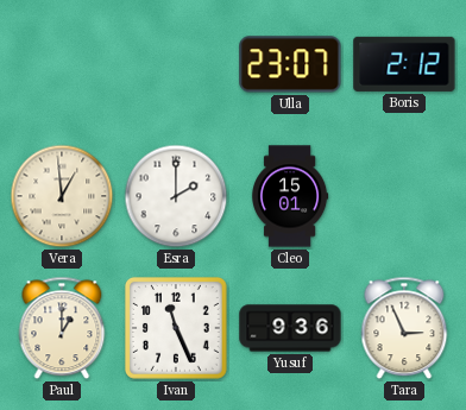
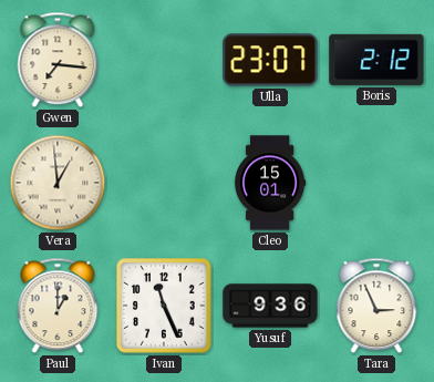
Gwen: none -> 7:16
Esra: 2:00 -> none
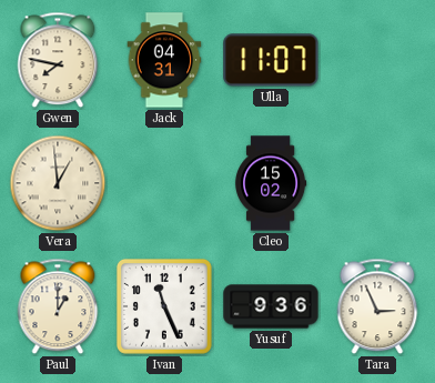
Gwen: 7:16 -> 7:47
Jack: none -> 04:31
Ulla: 23:07 -> 11:07
Boris: 2:12 -> none
Cleo: 15:01 -> 15:02
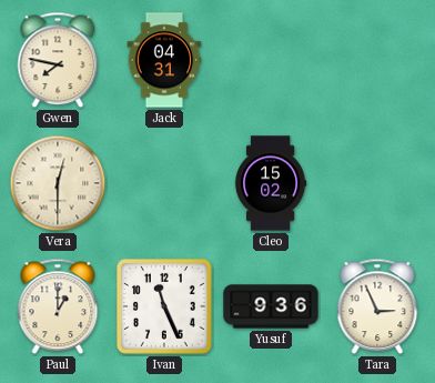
Ulla: 11:07 -> none
Vera: 12:59 -> 12:30
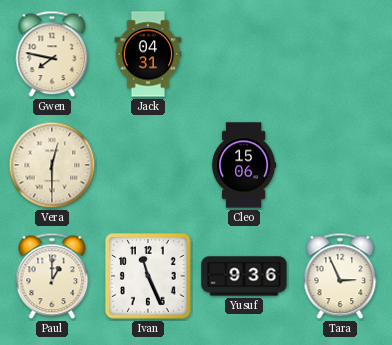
Cleo: 15:02 -> 15:06
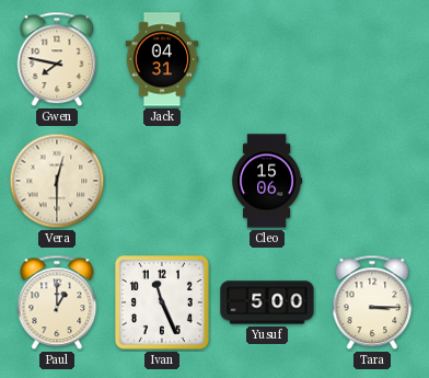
Yusuf: 9:36 -> 5:00
Tara: 2:56 -> 3:15
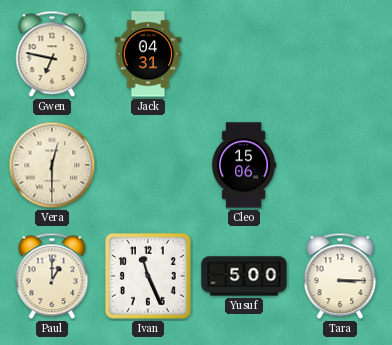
Gwen: 7:47 -> 6:47
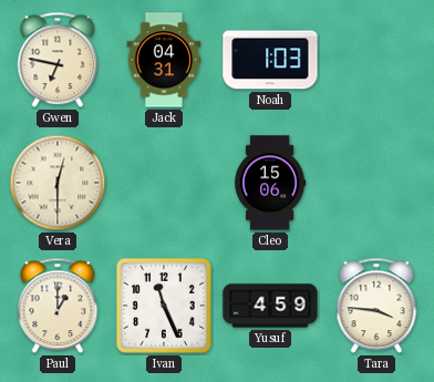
Noah: none -> 1:03
Yusuf: 5:00 -> 4:59
Tara: 3:15 -> 3:46
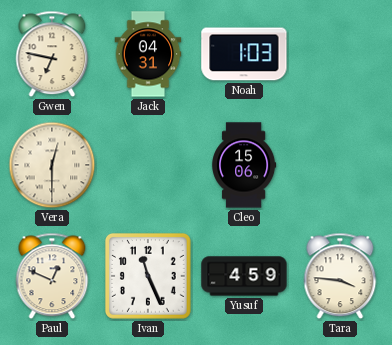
Paul: 1:00 -> 12:49
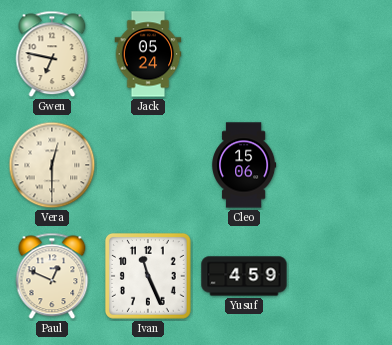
Jack: 04:31 -> 05:24
Noah: 1:03 -> none
Tara: 3:46 -> none
